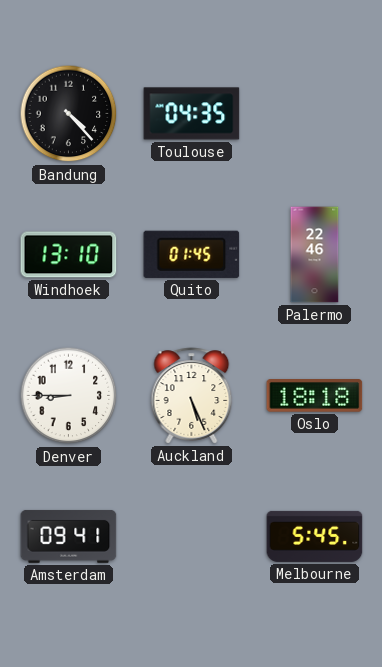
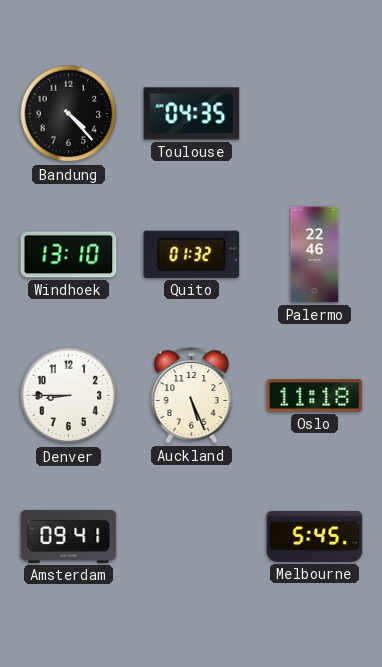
Quito: 01:45 -> 01:32
Oslo: 18:18 -> 11:18
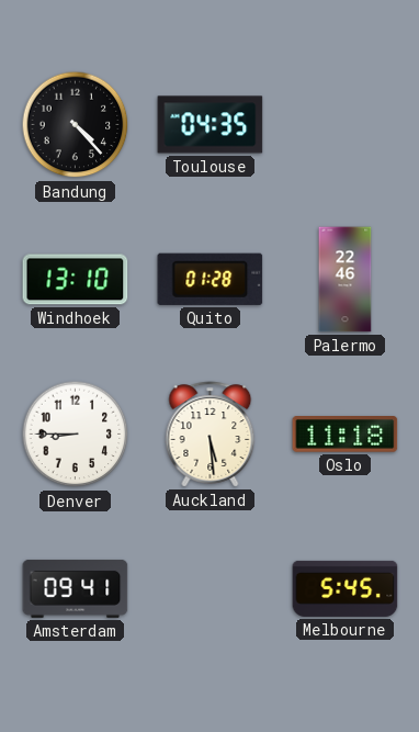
Quito: 01:32 -> 01:28
Auckland: 5:26 -> 5:29
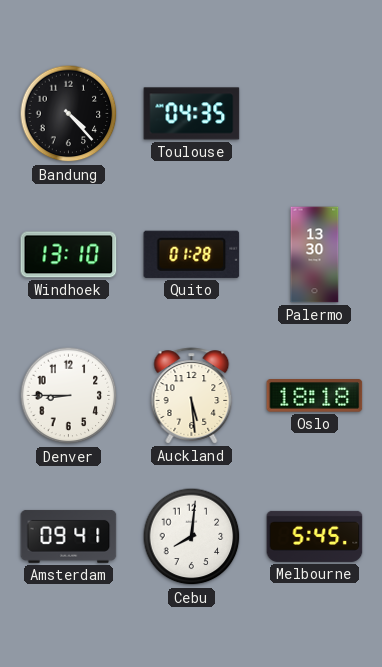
Palermo: 22:46 -> 13:30
Oslo: 11:18 -> 18:18
Cebu: none -> 8:01
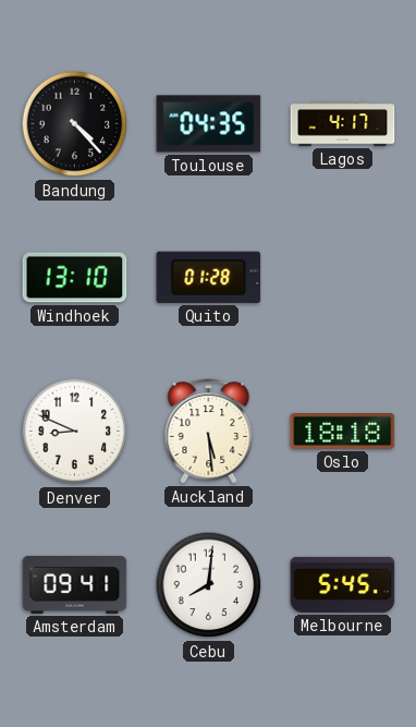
Lagos: none -> 4:17
Palermo: 13:30 -> none
Denver: 8:45 -> 8:49
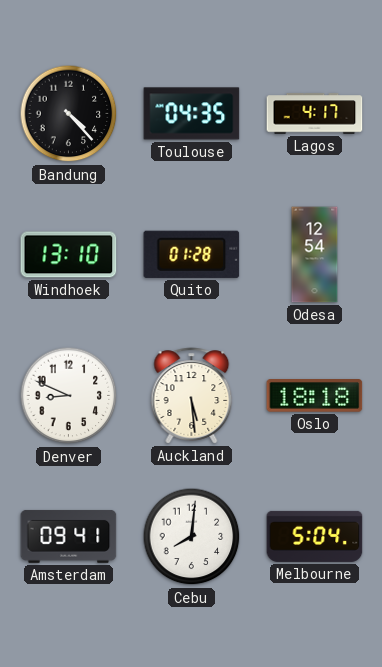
Odesa: none -> 12:54
Melbourne: 5:45 -> 5:04
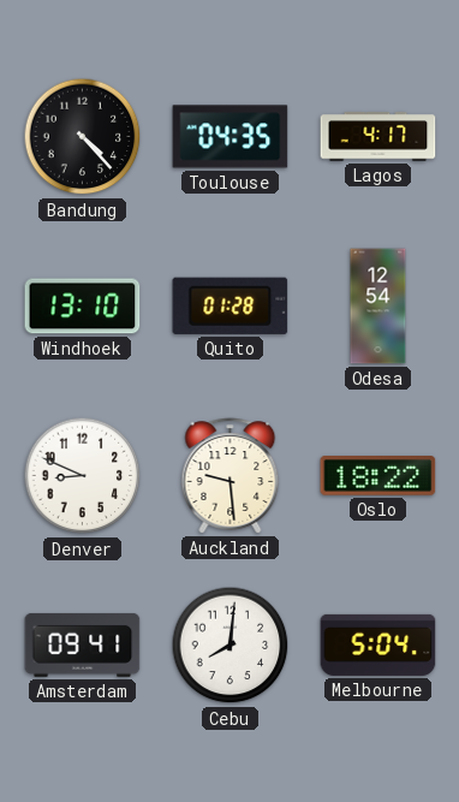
Auckland: 5:29 -> 9:29
Oslo: 18:18 -> 18:22
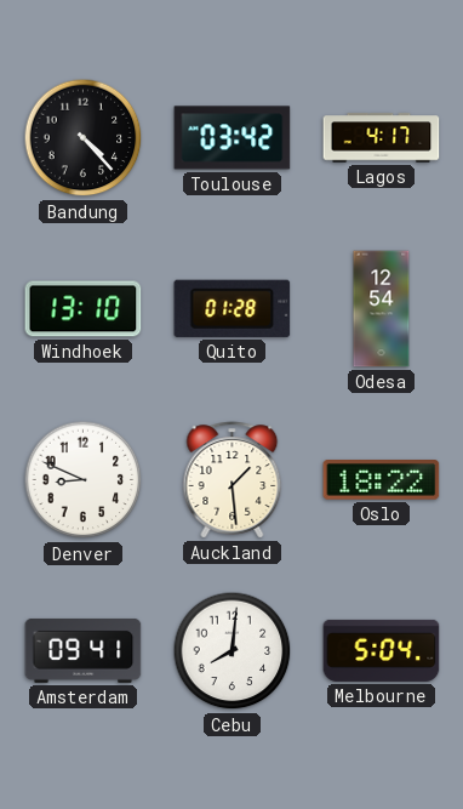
Toulouse: 04:35 -> 03:42
Auckland: 9:29 -> 1:29
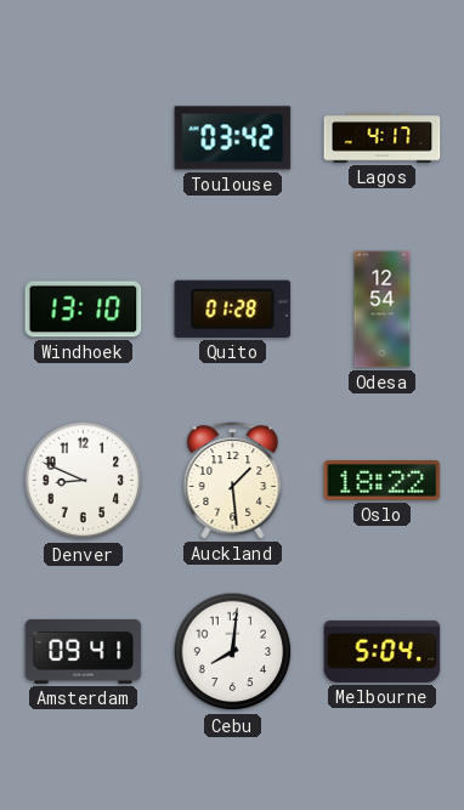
Bandung: 4:23 -> none
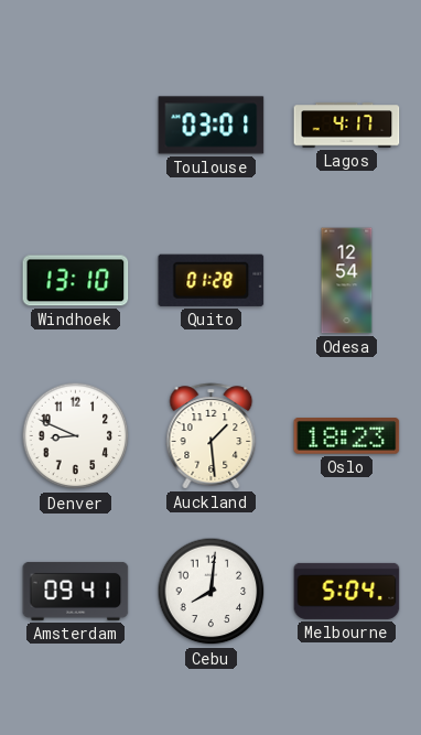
Toulouse: 03:42 -> 03:01
Oslo: 18:22 -> 18:23
